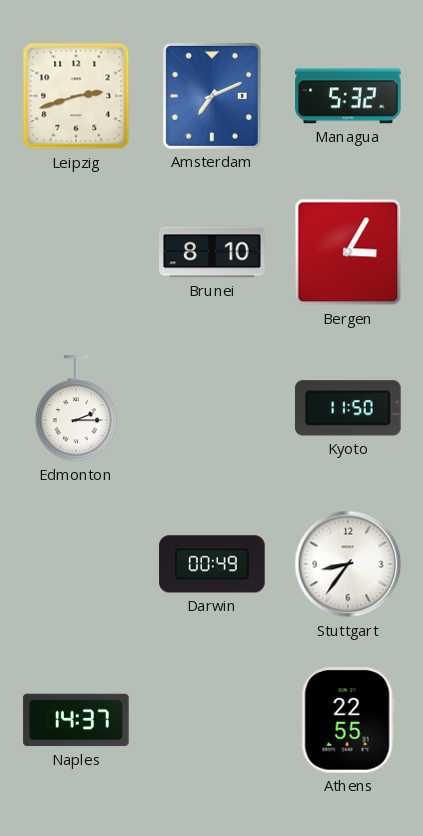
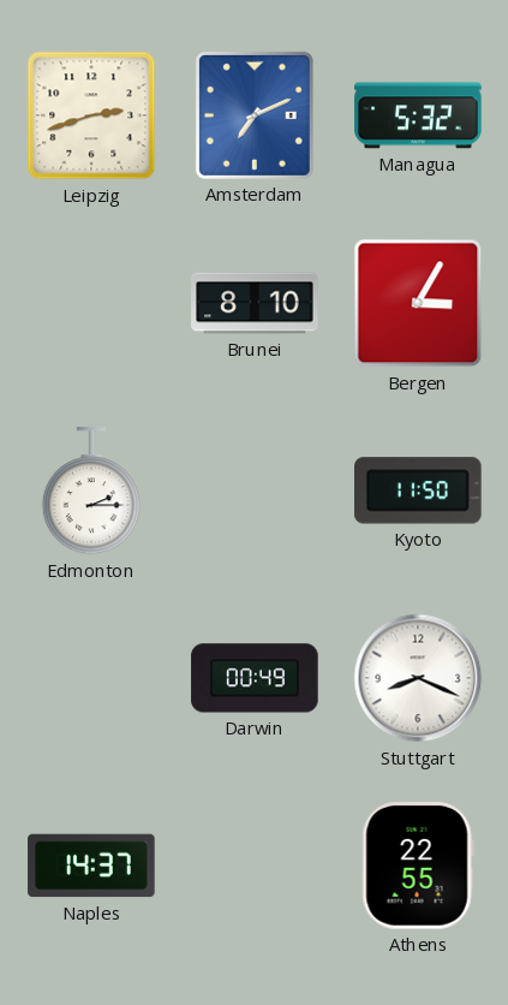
Stuttgart: 8:36 -> 8:19
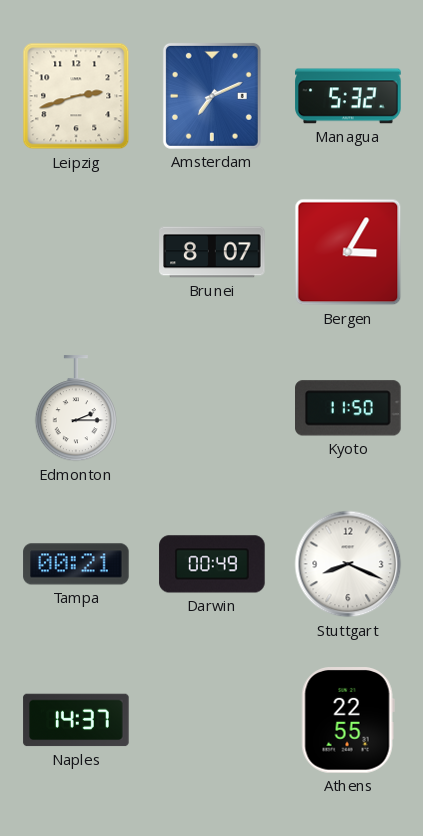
Brunei: 8:10 -> 8:07
Tampa: none -> 00:21
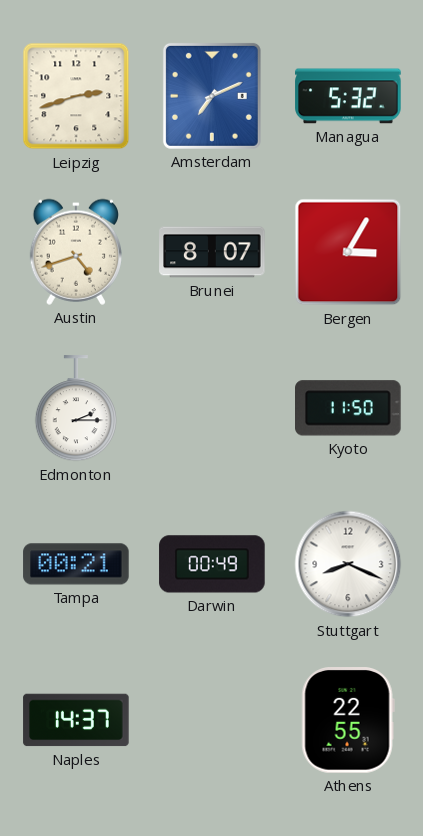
Austin: none -> 4:42
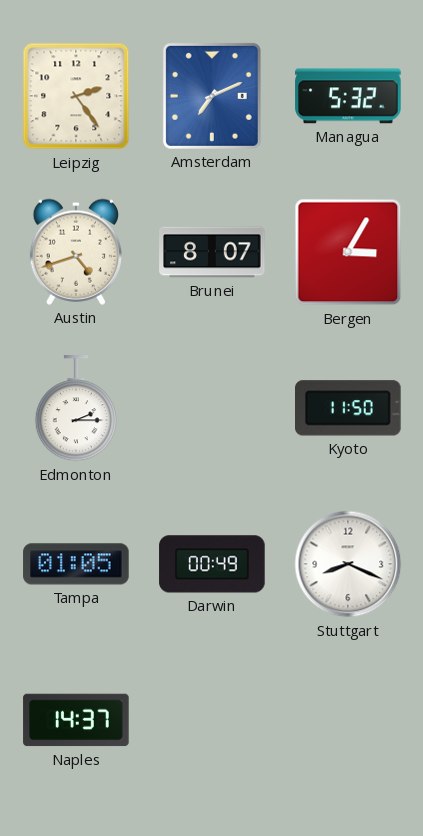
Leipzig: 2:42 -> 2:24
Tampa: 00:21 -> 01:05
Athens: 22:55 -> none
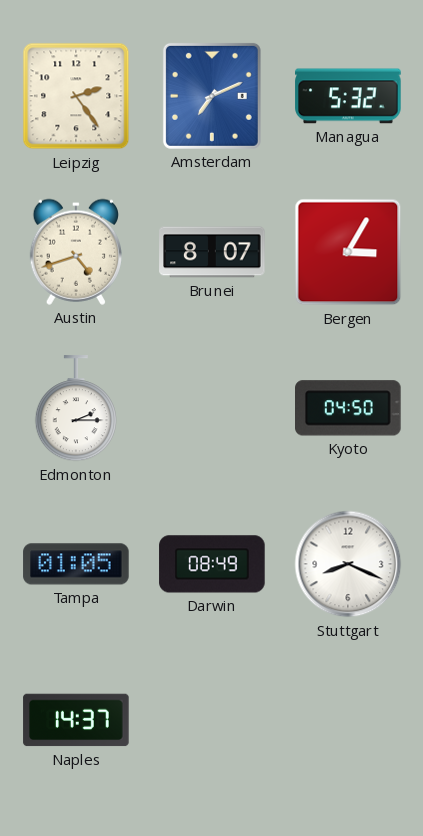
Kyoto: 11:50 -> 04:50
Darwin: 00:49 -> 08:49
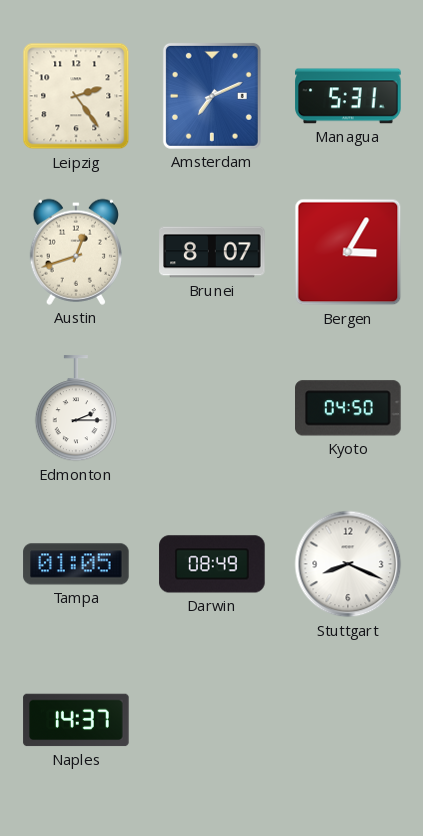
Managua: 5:32 -> 5:31
Austin: 4:42 -> 12:42
